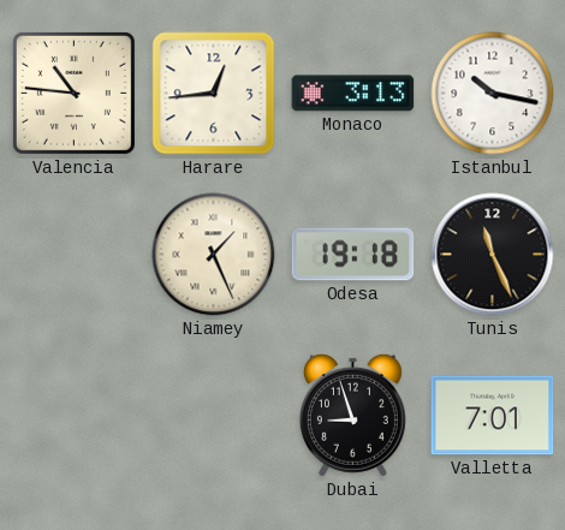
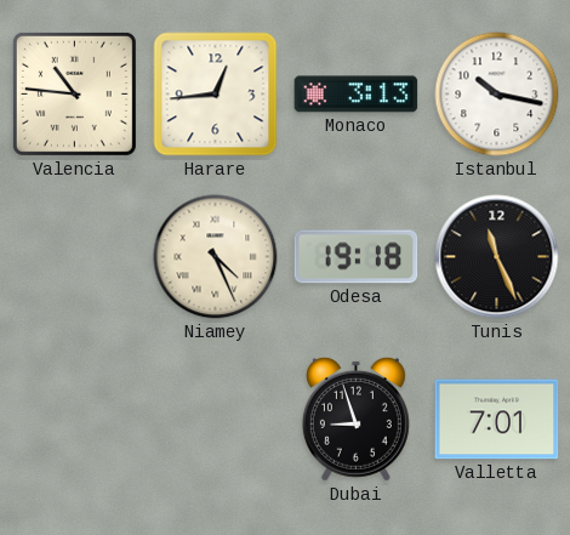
Niamey: 1:26 -> 4:26
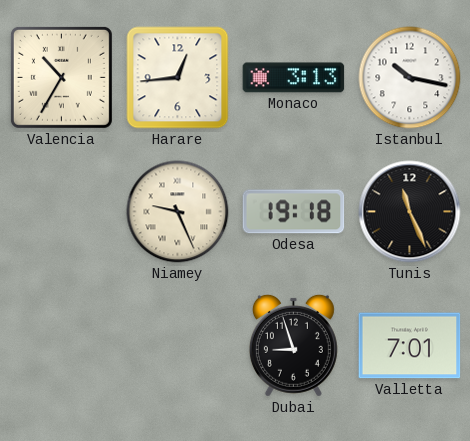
Valencia: 10:46 -> 10:35
Niamey: 4:26 -> 9:26
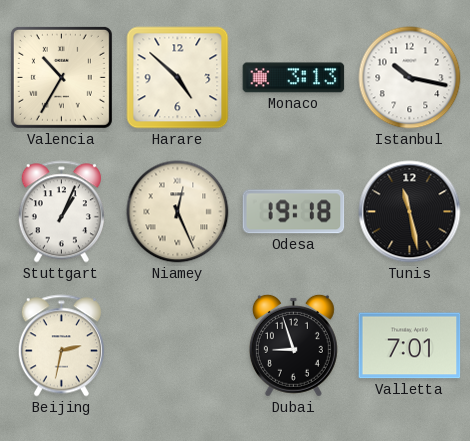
Harare: 12:44 -> 4:52
Stuttgart: none -> 1:04
Niamey: 9:26 -> 12:26
Tunis: 11:26 -> 11:28
Beijing: none -> 2:32
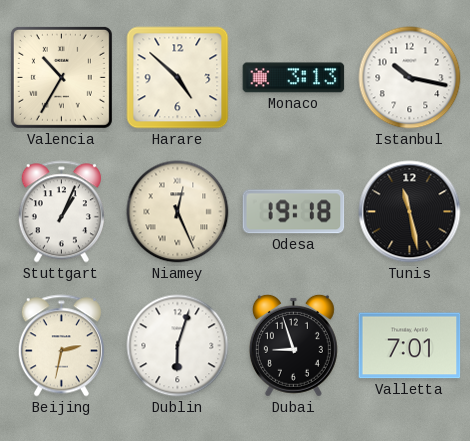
Dublin: none -> 6:03
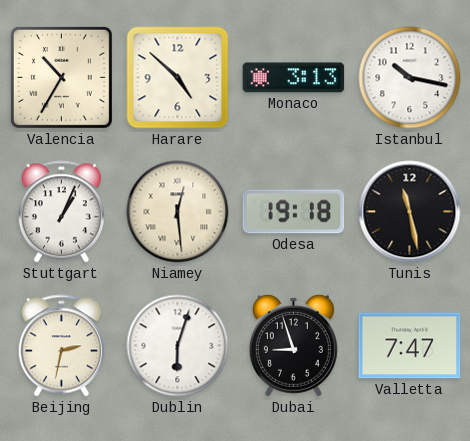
Niamey: 12:26 -> 12:29
Valletta: 7:01 -> 7:47
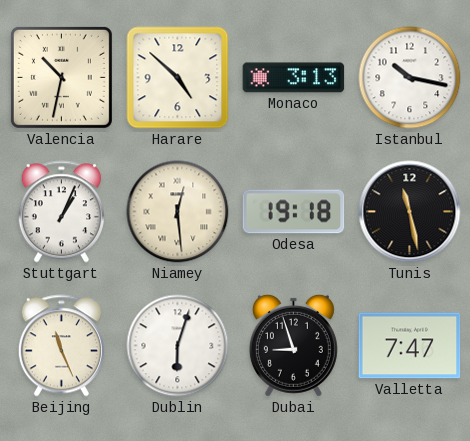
Valencia: 10:35 -> 10:32
Beijing: 2:32 -> 11:26
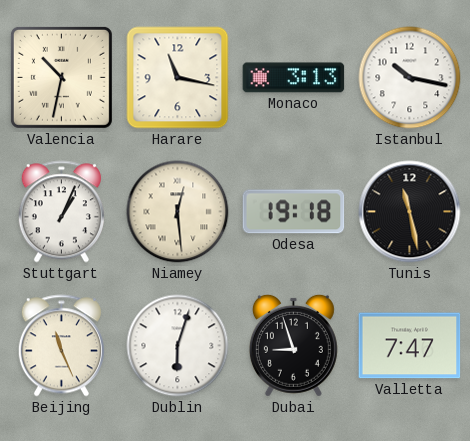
Harare: 4:52 -> 11:17
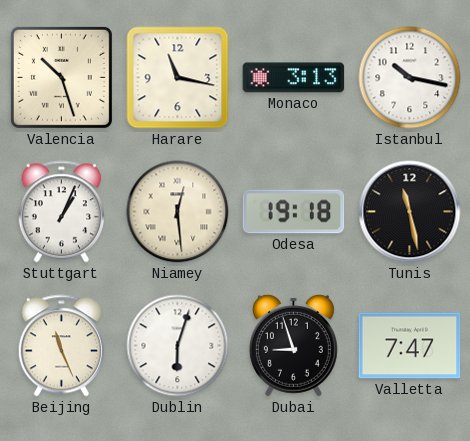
Valencia: 10:32 -> 10:27
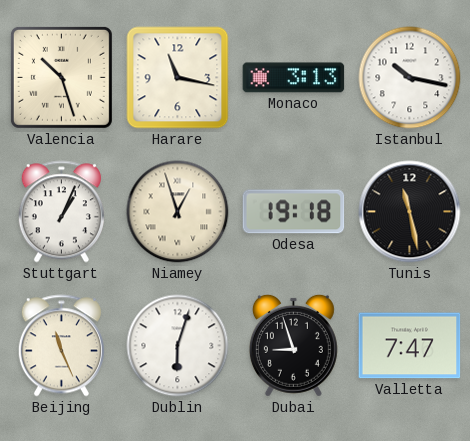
Niamey: 12:29 -> 12:57
